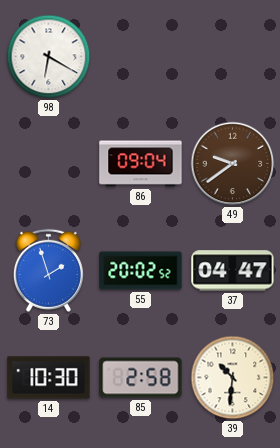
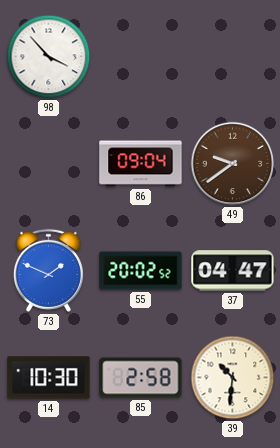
98: 6:20 -> 3:53
73: 1:57 -> 1:49
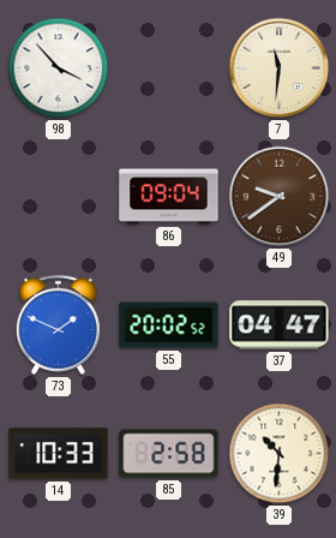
7: none -> 11:31
14: 10:30 -> 10:33
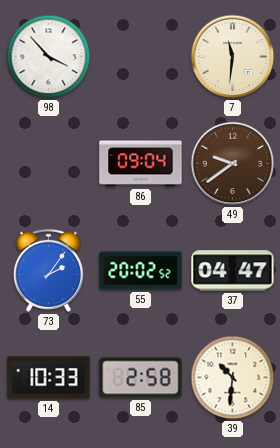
73: 1:49 -> 2:06
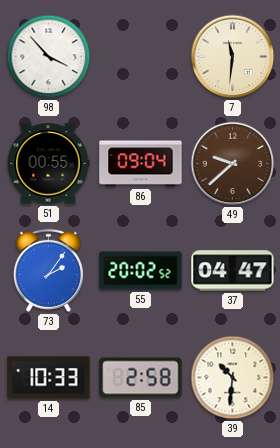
51: none -> 00:55
49: 9:39 -> 9:38
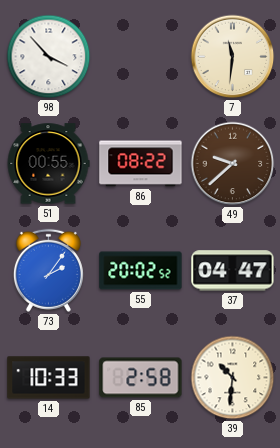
86: 09:04 -> 08:22
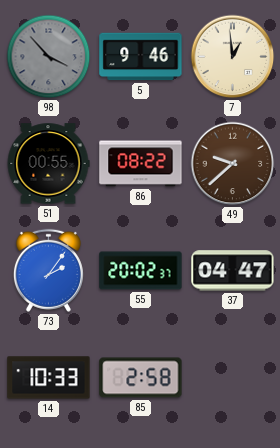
98 dial: white -> grey
5: none -> 9:46
7: 11:31 -> 12:59
55: 20:02:52 -> 20:02:37
39: 10:31 -> none
